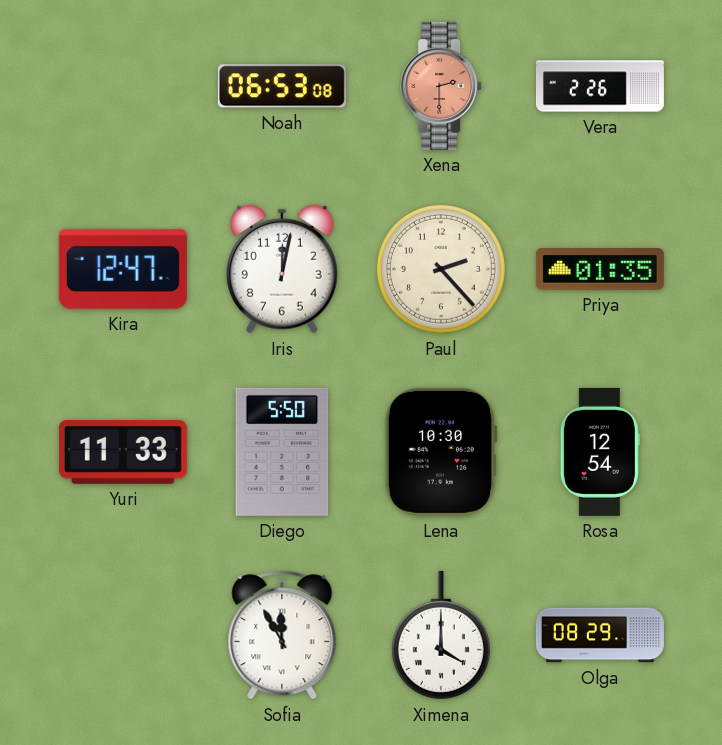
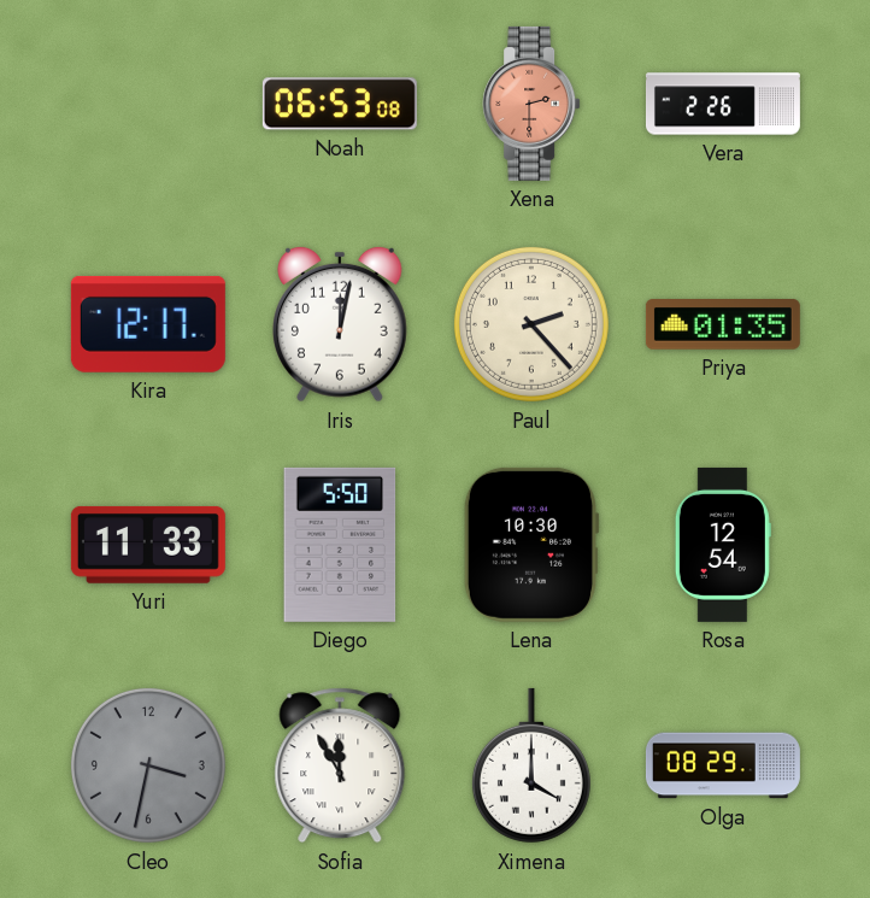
Kira: 12:47 -> 12:17
Cleo: none -> 3:32
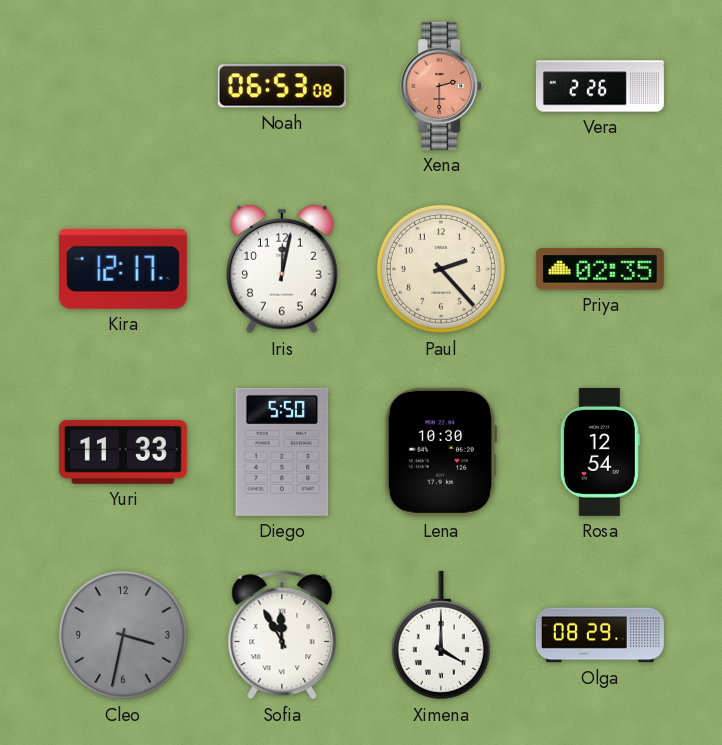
Priya: 01:35 -> 02:35
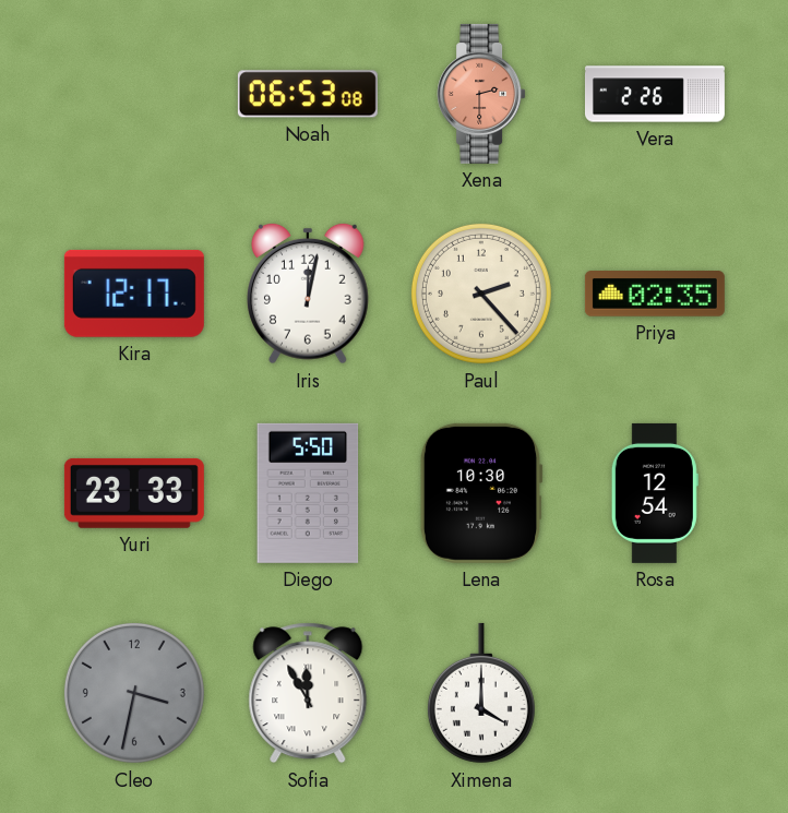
Yuri: 11:33 -> 23:33
Olga: 08:29 -> none
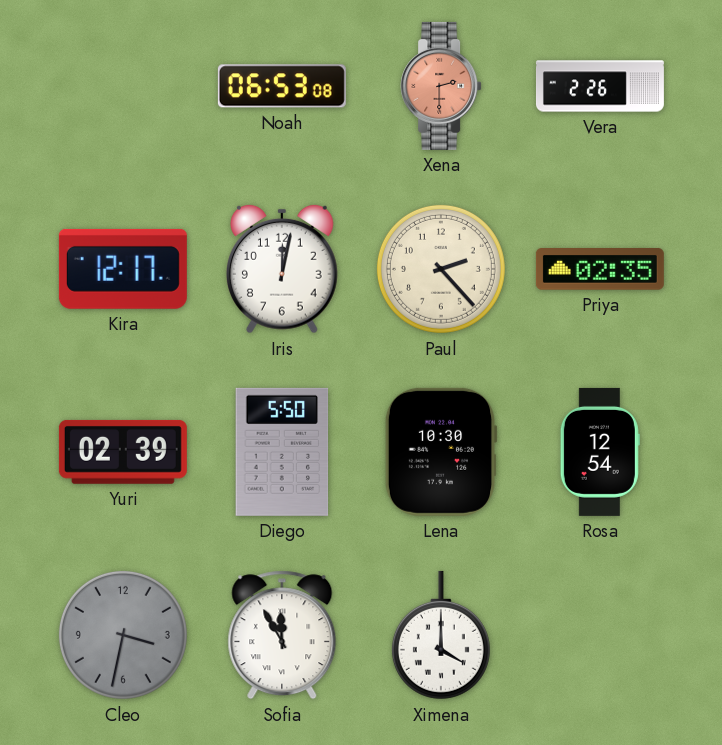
Yuri: 23:33 -> 02:39
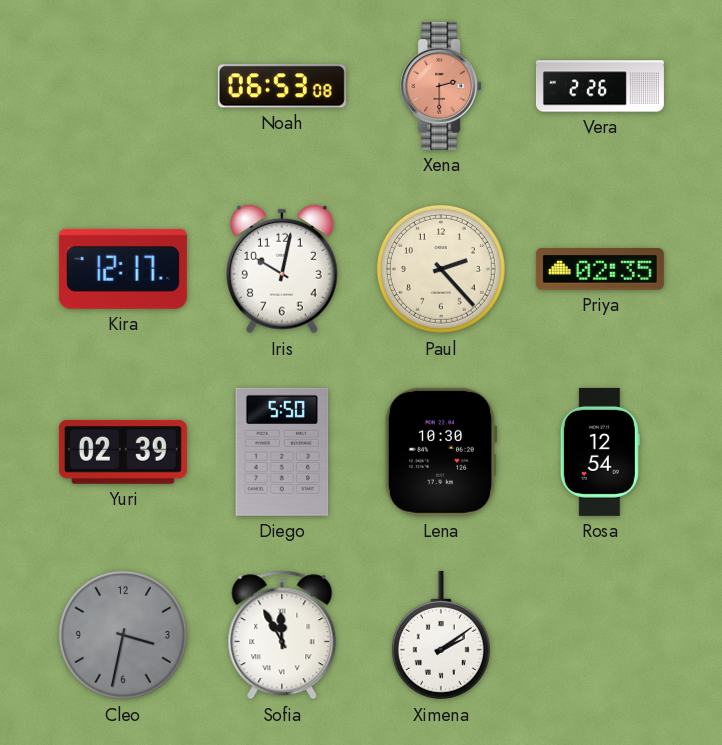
Iris: 12:02 -> 10:02
Ximena: 4:00 -> 2:09
